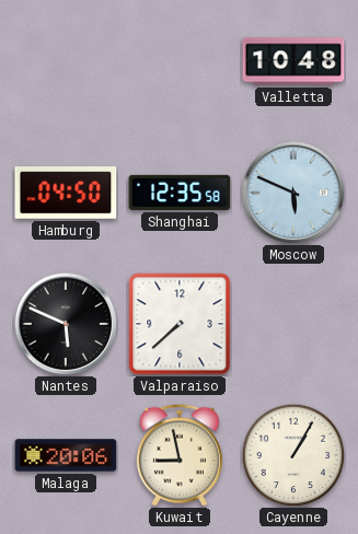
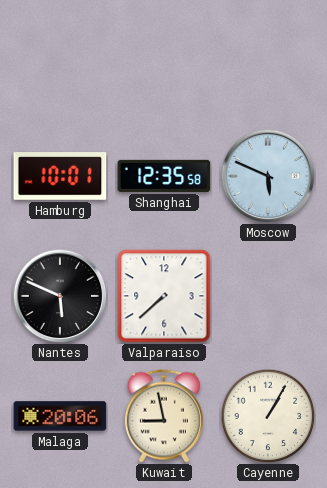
Valletta: 10:48 -> none
Hamburg: 04:50 -> 10:01
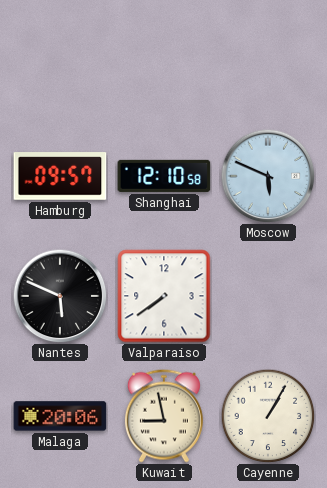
Hamburg: 10:01 -> 09:57
Shanghai: 12:35 -> 12:10
Valparaiso: 7:38 -> 7:39
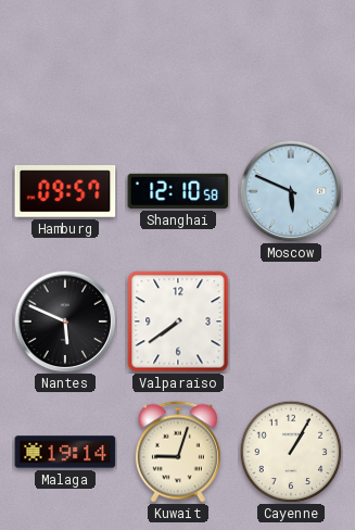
Malaga: 20:06 -> 19:14
Kuwait: 8:58 -> 9:03
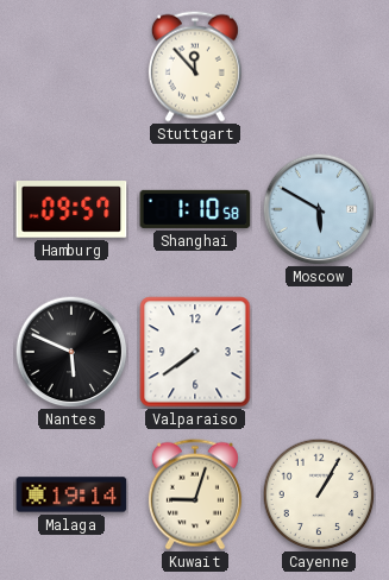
Stuttgart: none -> 11:53
Shanghai: 12:10 -> 1:10
Moscow: 5:49 -> 5:50
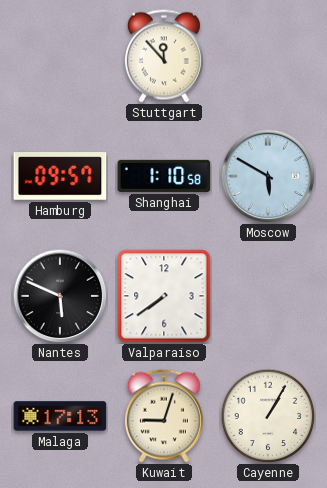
Malaga: 19:14 -> 17:13
